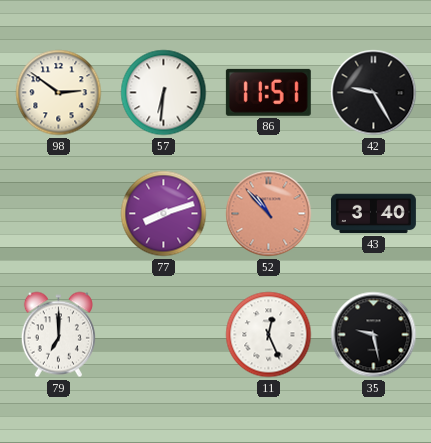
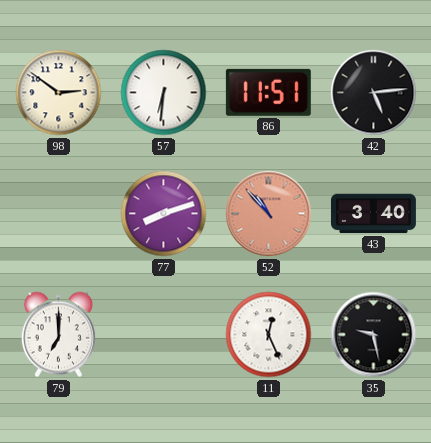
42: 9:25 -> 5:14
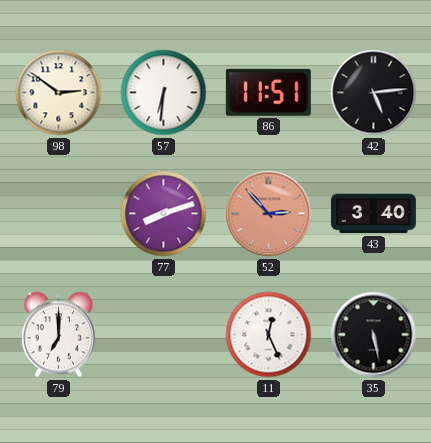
52: 10:53 -> 2:53
35: 9:28 -> 5:28
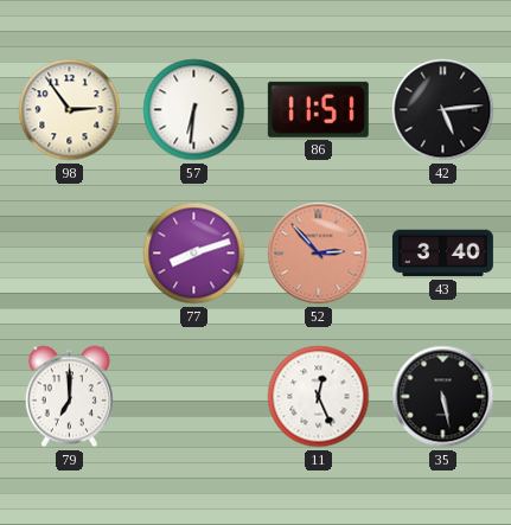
98: 2:51 -> 2:54
